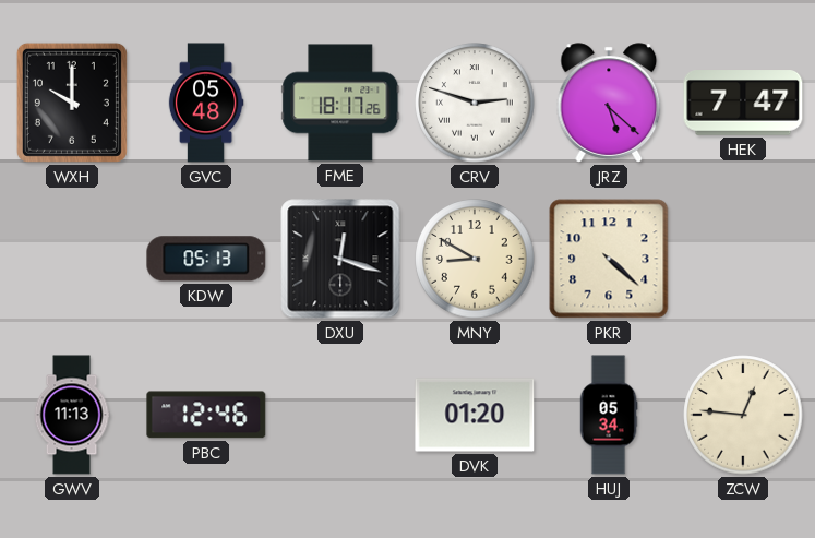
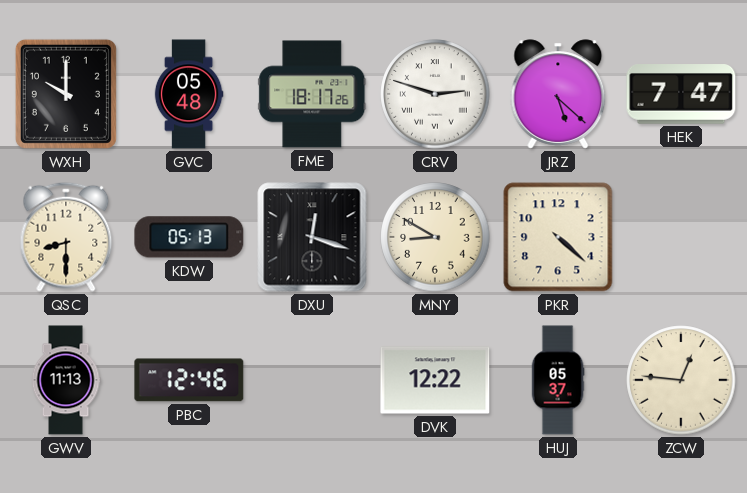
QSC: none -> 8:30
DVK: 01:20 -> 12:22
HUJ: 05:34 -> 05:37
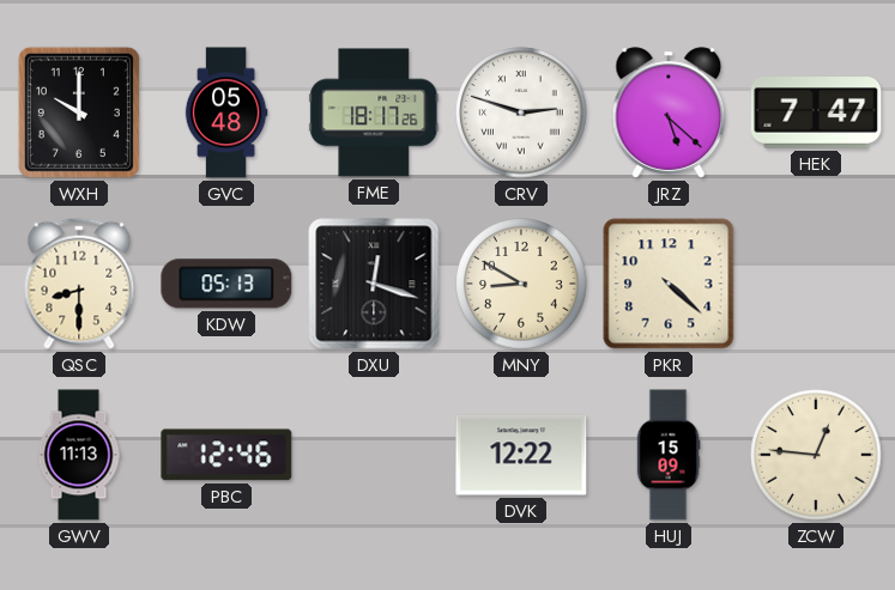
HUJ: 05:37 -> 15:09
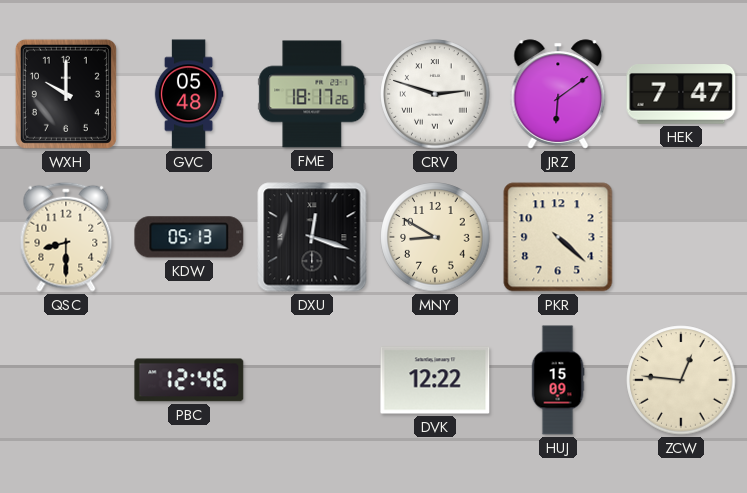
JRZ: 5:22 -> 6:09
GWV: 11:13 -> none
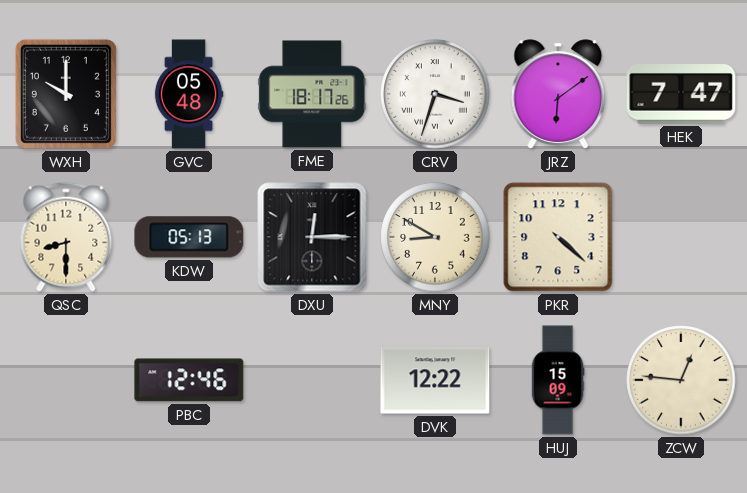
CRV: 2:48 -> 3:33
DXU: 12:18 -> 12:15
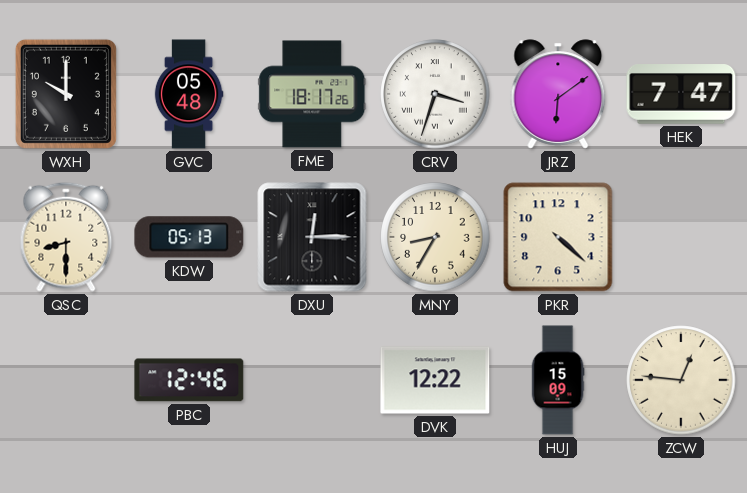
MNY: 8:50 -> 8:35
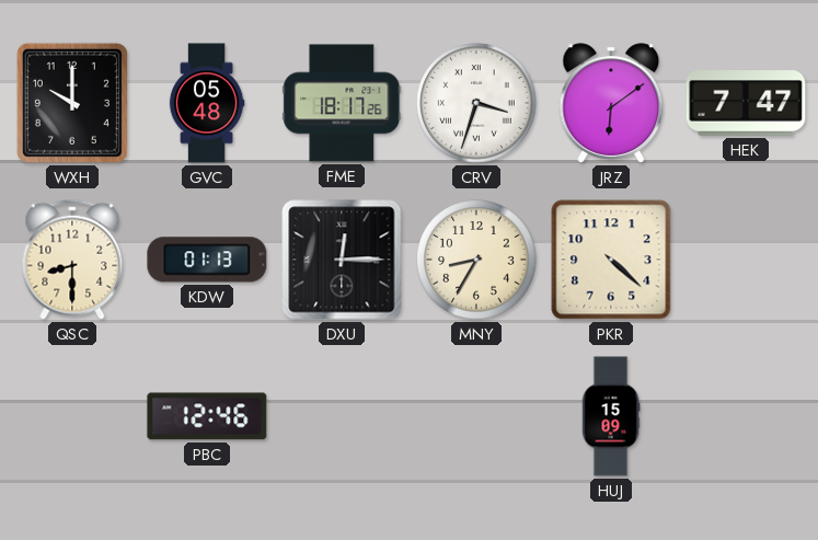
KDW: 05:13 -> 01:13
DVK: 12:22 -> none
ZCW: 12:46 -> none
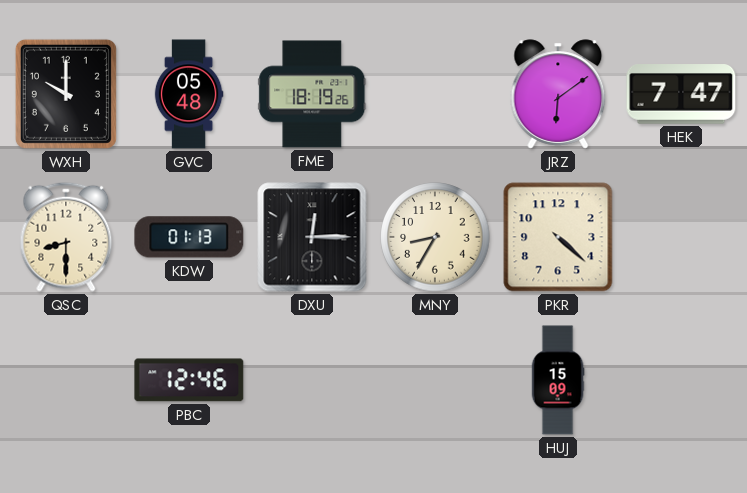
FME: 18:17 -> 18:19
CRV: 3:33 -> none
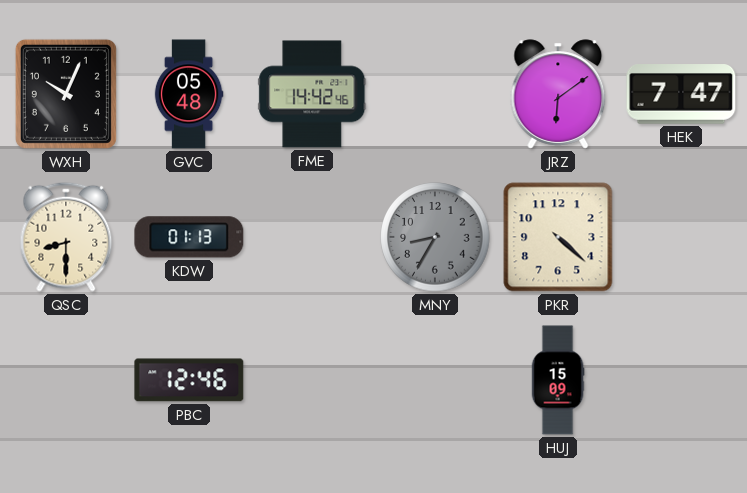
WXH: 10:00 -> 10:04
FME: 18:19 -> 14:42
DXU: 12:15 -> none
MNY dial: cream -> grey
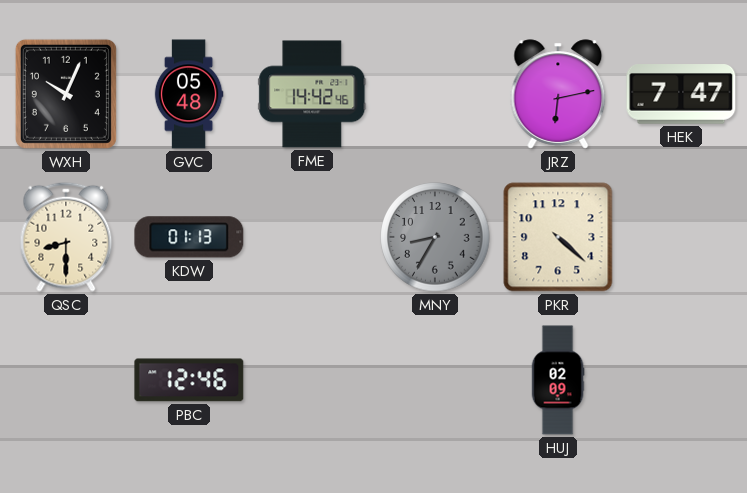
JRZ: 6:09 -> 6:13
HUJ: 15:09 -> 02:09
